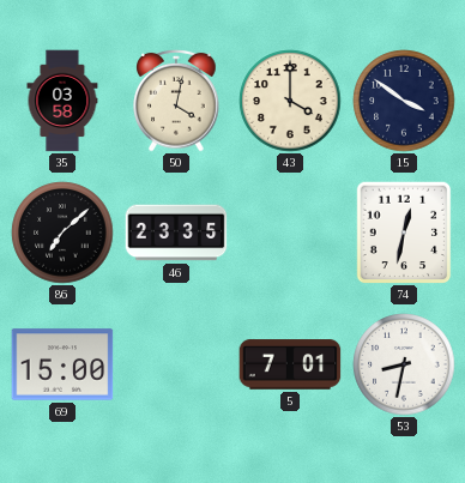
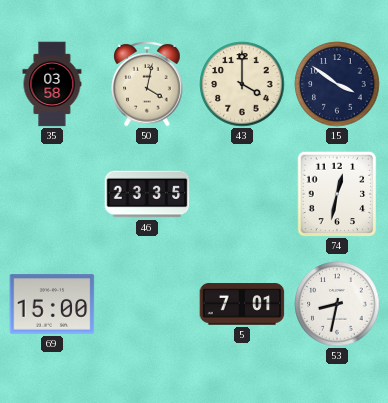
86: 7:08 -> none
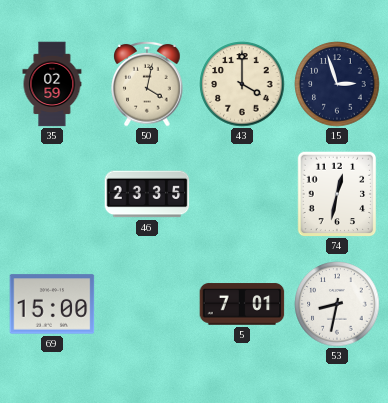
35: 03:58 -> 02:59
15: 3:51 -> 2:57
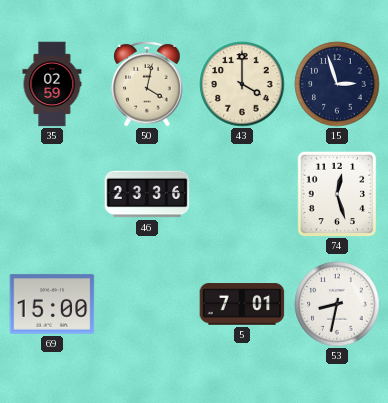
46: 23:35 -> 23:36
74: 12:32 -> 12:27
